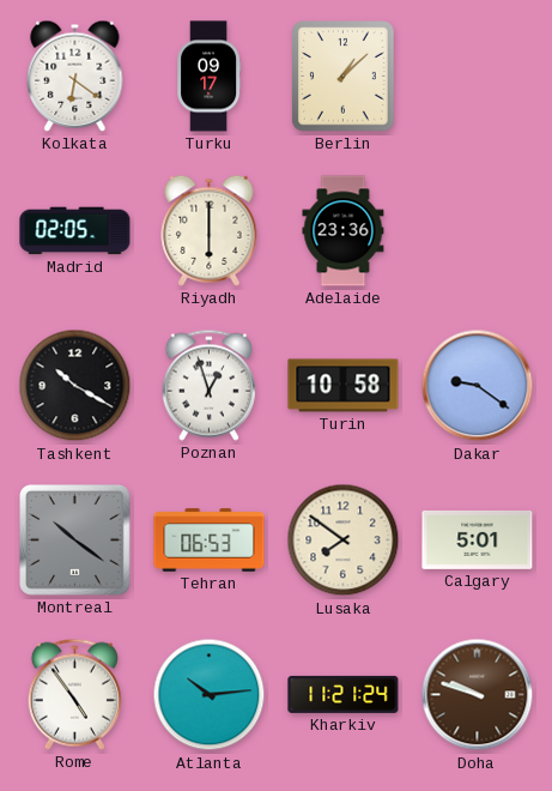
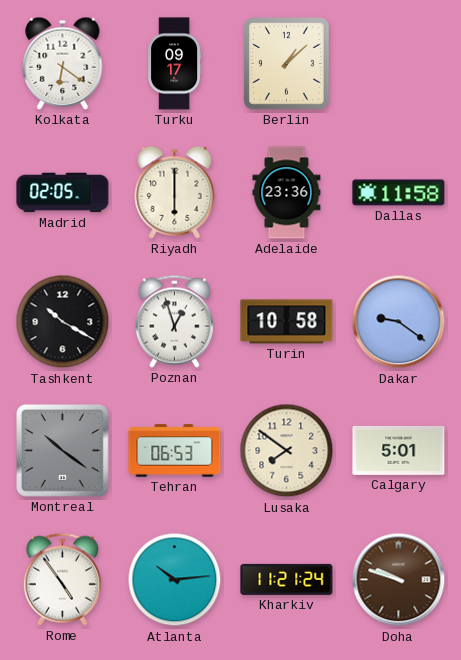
Dallas: none -> 11:58
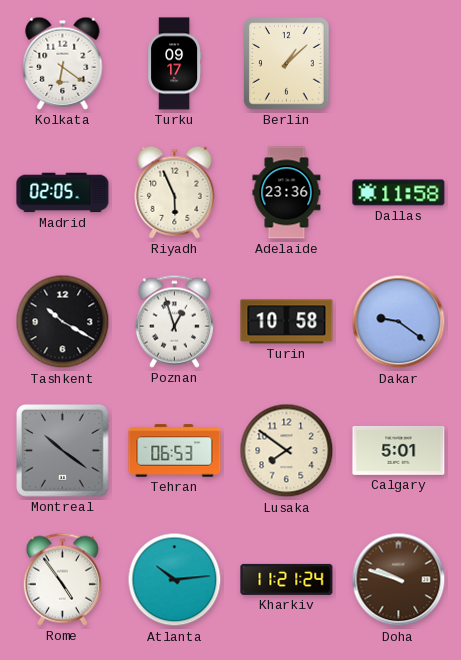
Riyadh: 6:00 -> 5:56
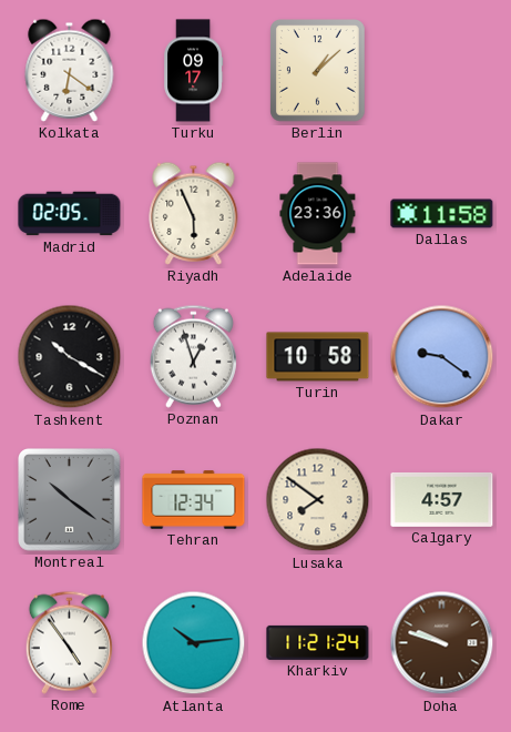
Tehran: 06:53 -> 12:34
Calgary: 5:01 -> 4:57
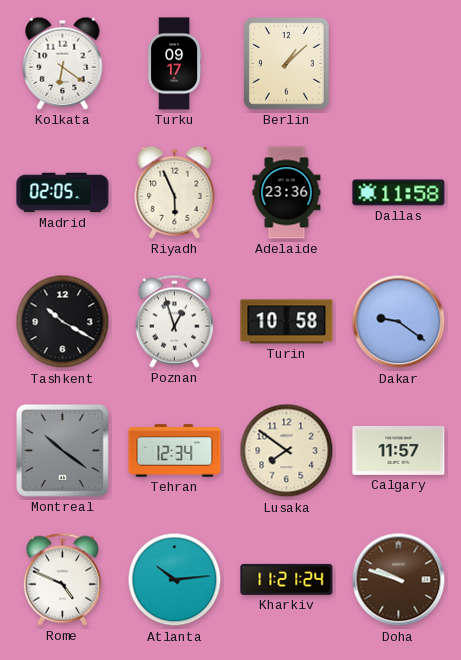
Calgary: 4:57 -> 11:57
Rome: 4:54 -> 4:49
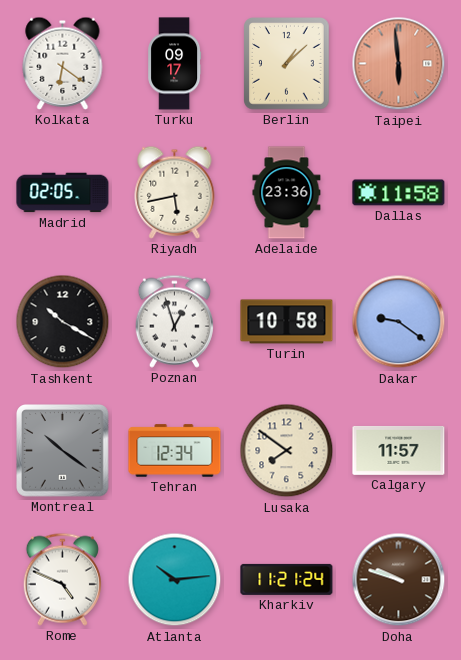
Taipei: none -> 5:59
Riyadh: 5:56 -> 5:43
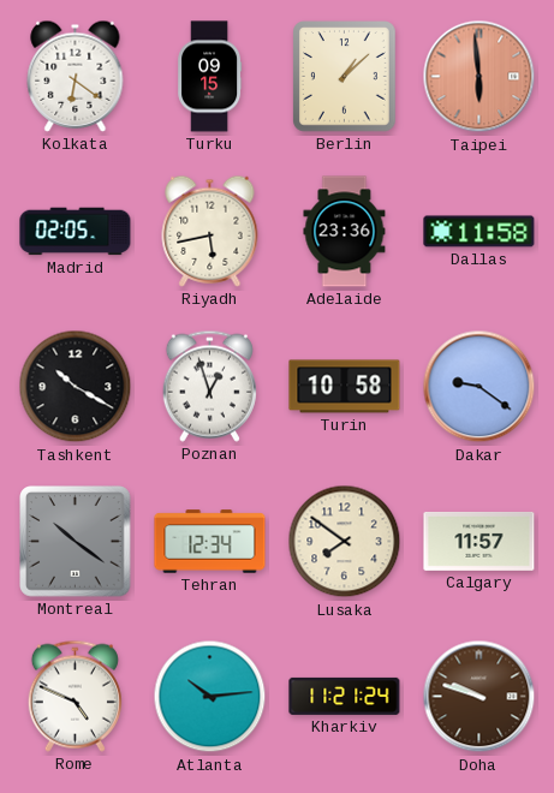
Turku: 09:17 -> 09:15
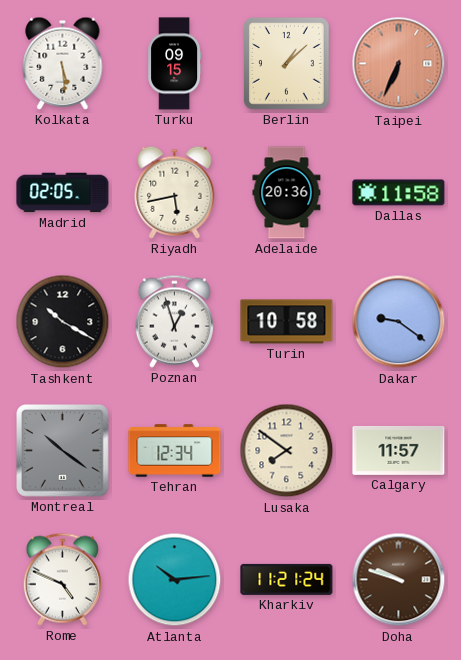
Kolkata: 6:21 -> 5:29
Taipei: 5:59 -> 6:34
Adelaide: 23:36 -> 20:36
